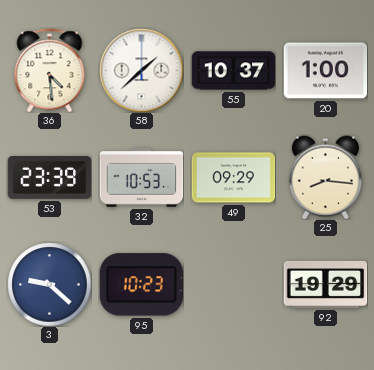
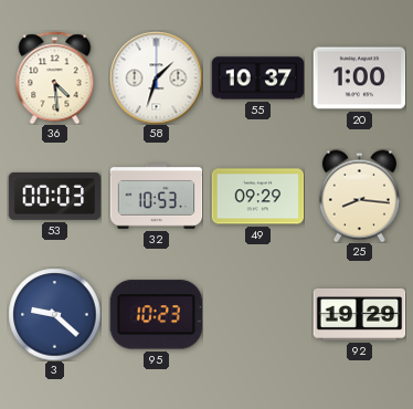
58: 1:38 -> 1:33
53: 23:39 -> 00:03
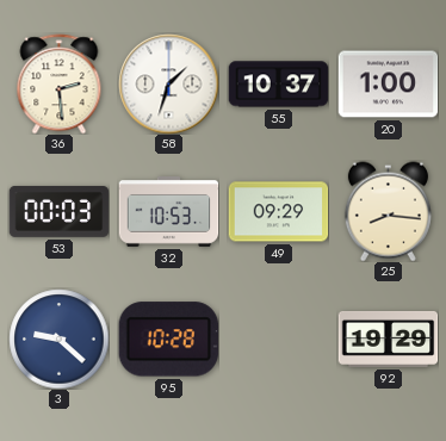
36: 4:29 -> 2:29
95: 10:23 -> 10:28
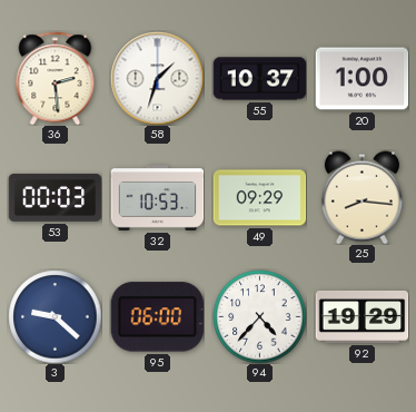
95: 10:28 -> 06:00
94: none -> 4:37
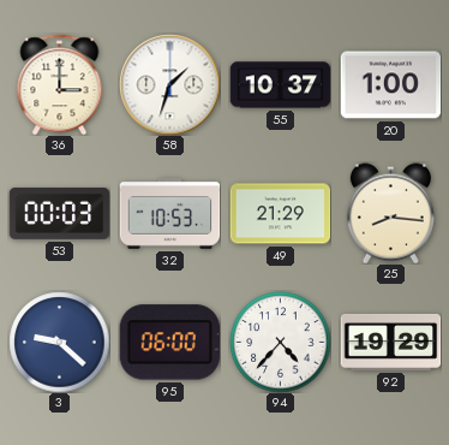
36: 2:29 -> 3:00
49: 09:29 -> 21:29
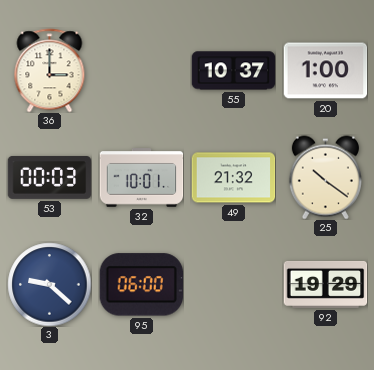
58: 1:33 -> none
32: 10:53 -> 10:01
49: 21:29 -> 21:32
25: 8:16 -> 10:21
94: 4:37 -> none
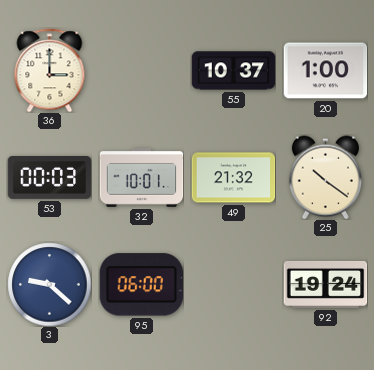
92: 19:29 -> 19:24
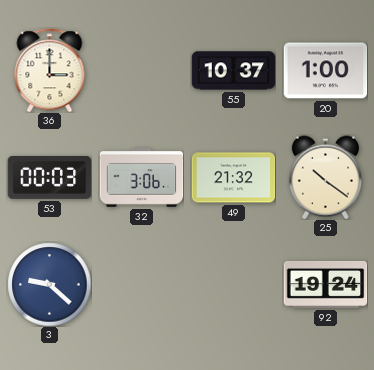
32: 10:01 -> 3:06
95: 06:00 -> none
